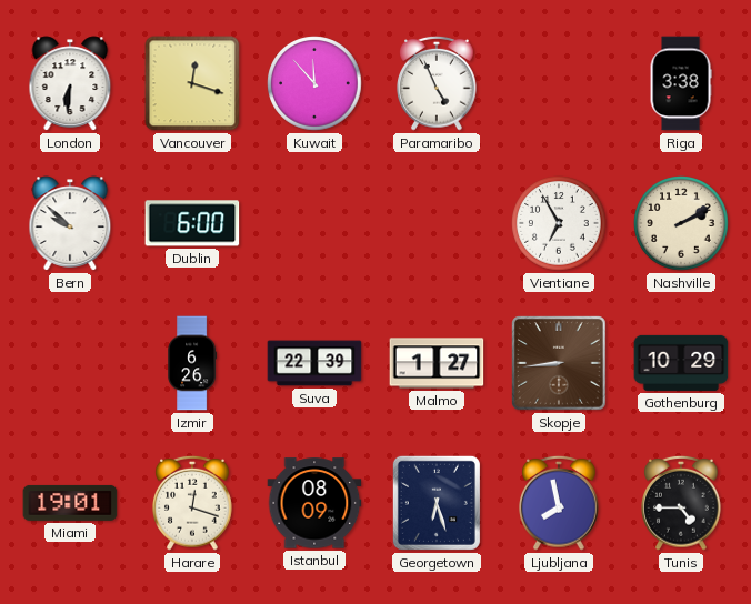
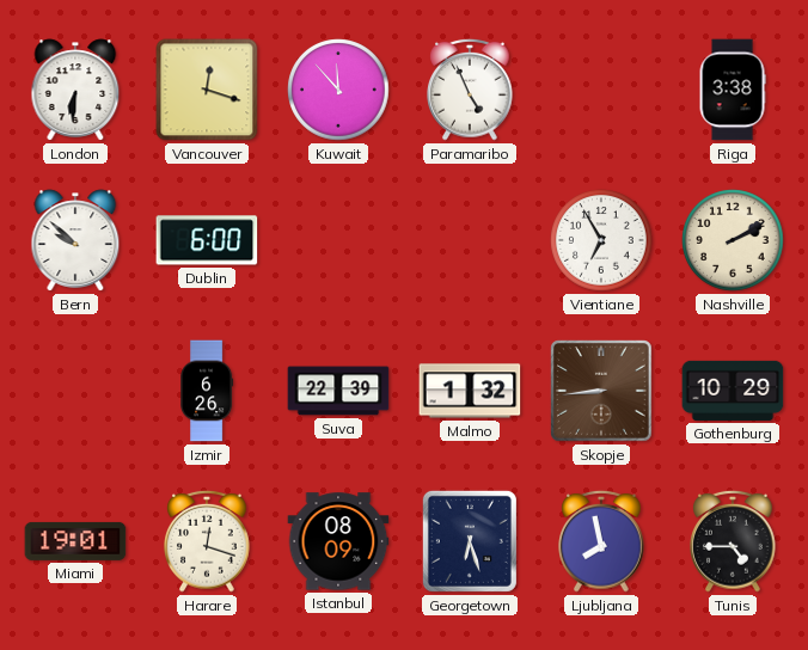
Malmo: 1:27 -> 1:32
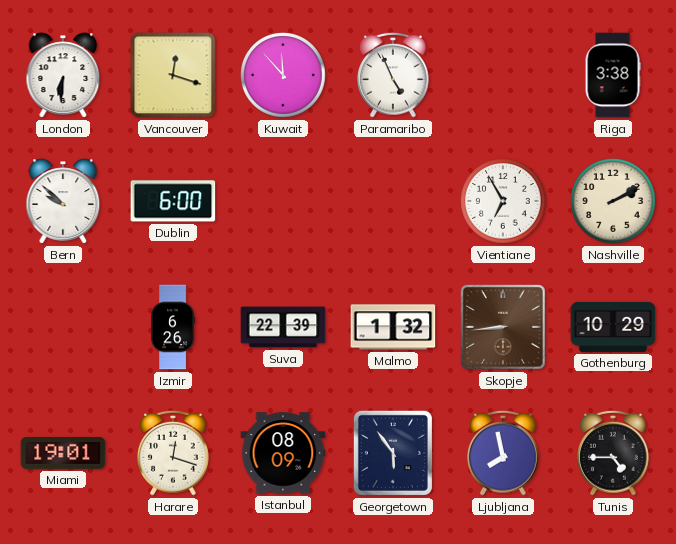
Georgetown: 6:27 -> 5:54
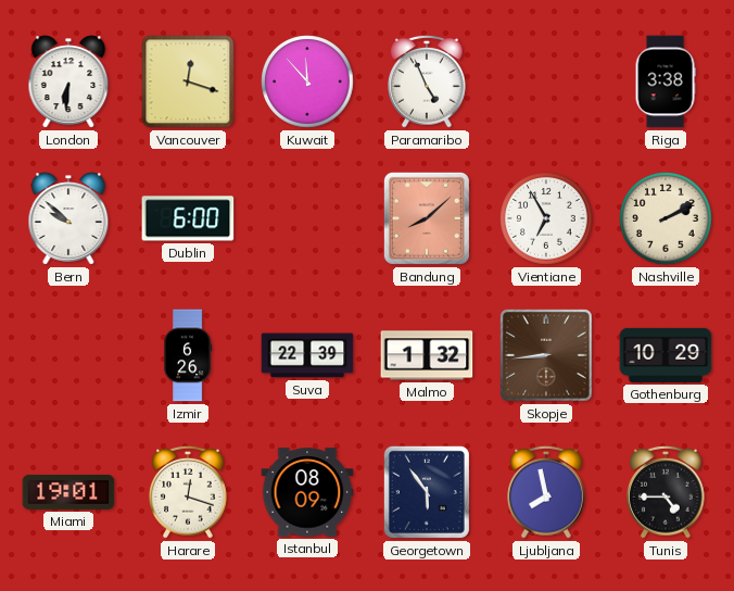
Bandung: none -> 8:08
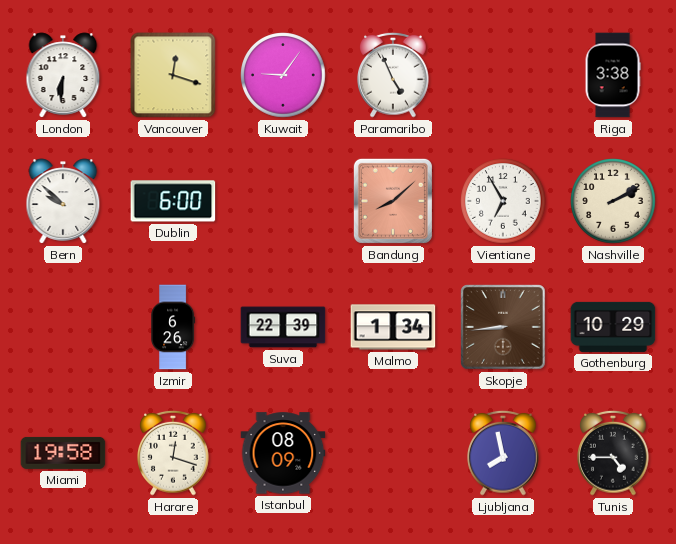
Kuwait: 11:53 -> 9:06
Malmo: 1:32 -> 1:34
Miami: 19:01 -> 19:58
Georgetown: 5:54 -> none
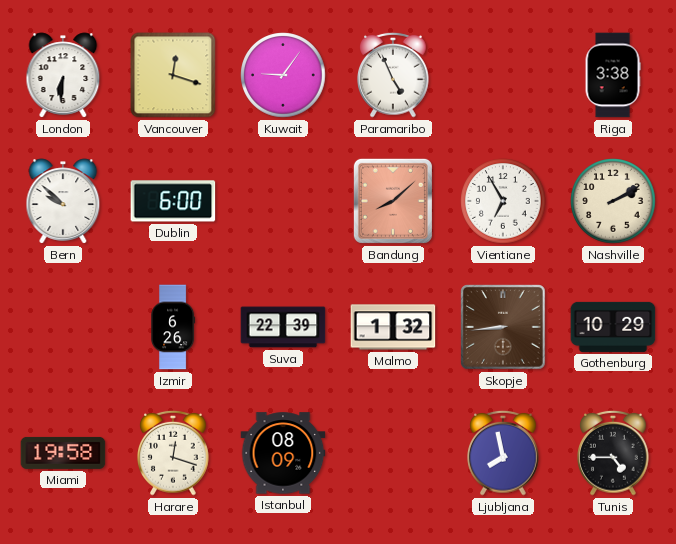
Malmo: 1:34 -> 1:32
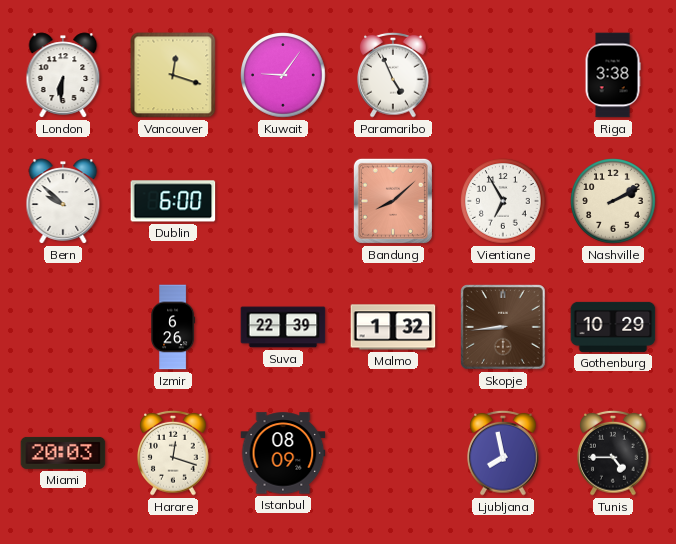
Miami: 19:58 -> 20:03
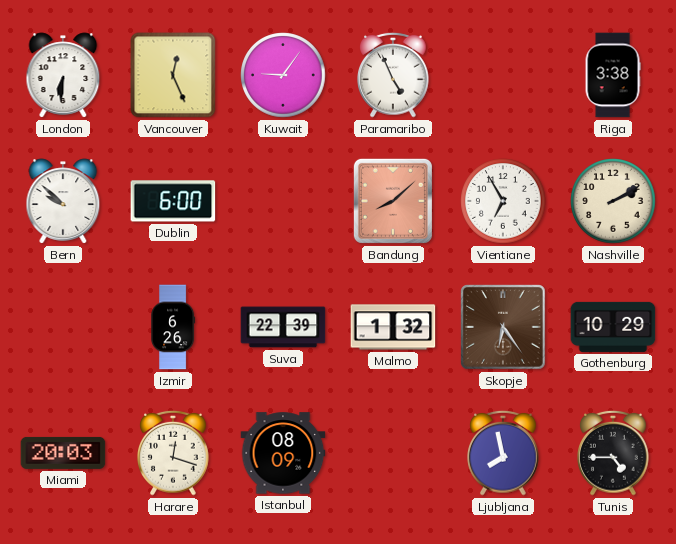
Vancouver: 12:18 -> 12:26
Skopje: 8:44 -> 6:24
